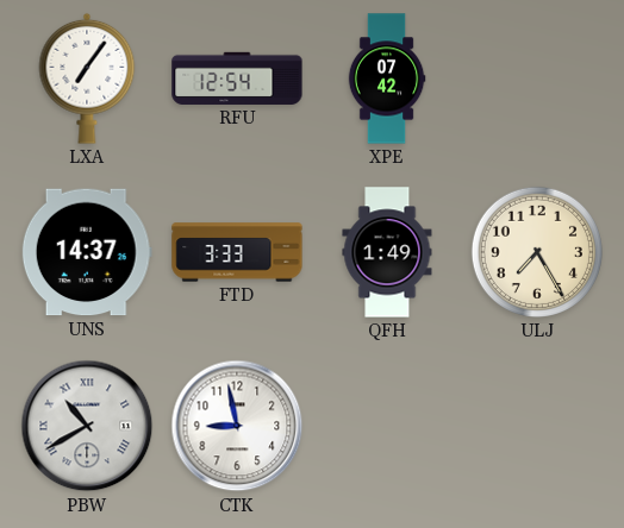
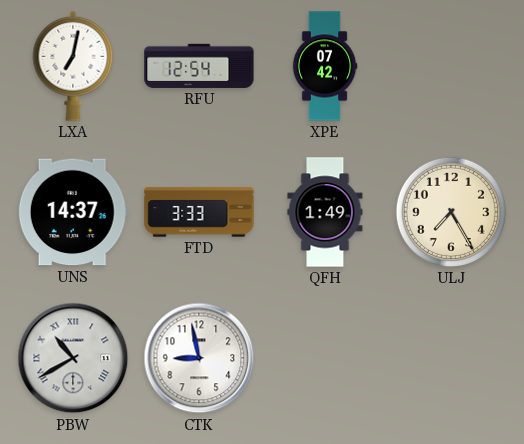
LXA: 7:06 -> 7:02
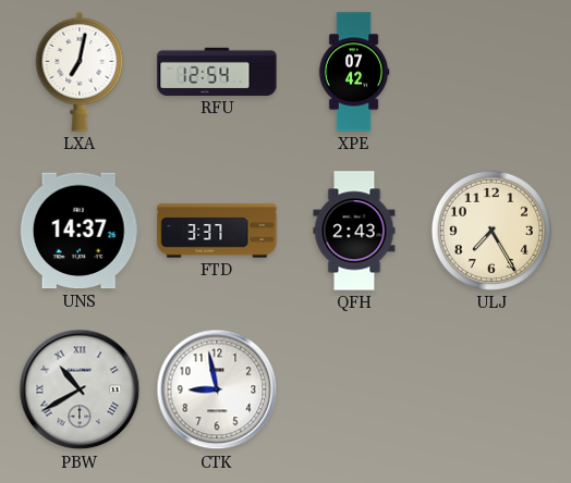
FTD: 3:33 -> 3:37
QFH: 1:49 -> 2:43
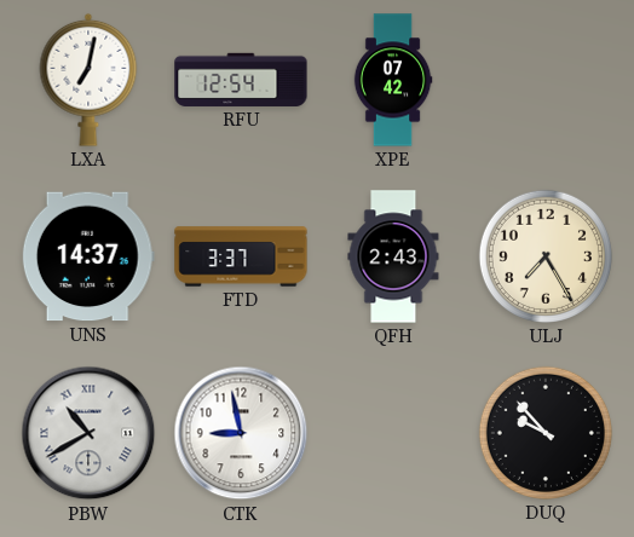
DUQ: none -> 9:53
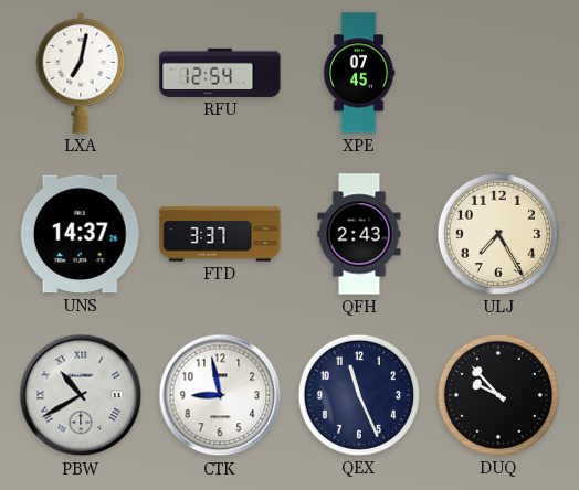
XPE: 07:42 -> 07:45
QEX: none -> 11:26
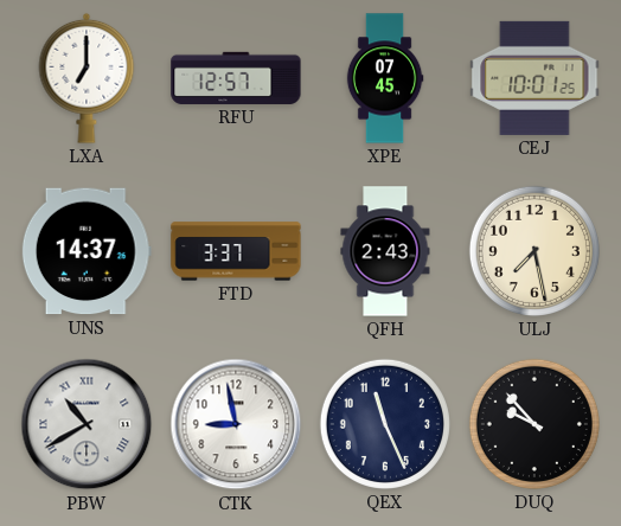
LXA: 7:02 -> 7:00
RFU: 12:54 -> 12:57
CEJ: none -> 10:01
ULJ: 7:25 -> 7:28
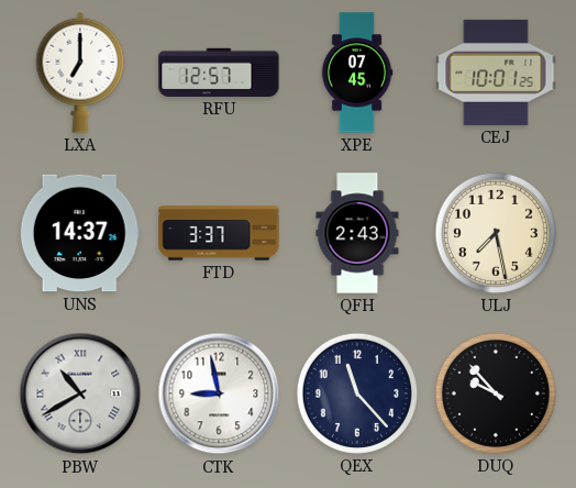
QEX: 11:26 -> 11:23
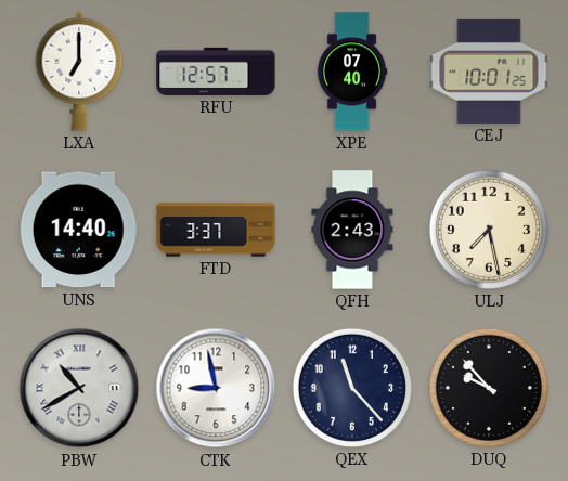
XPE: 07:45 -> 07:40
UNS: 14:37 -> 14:40
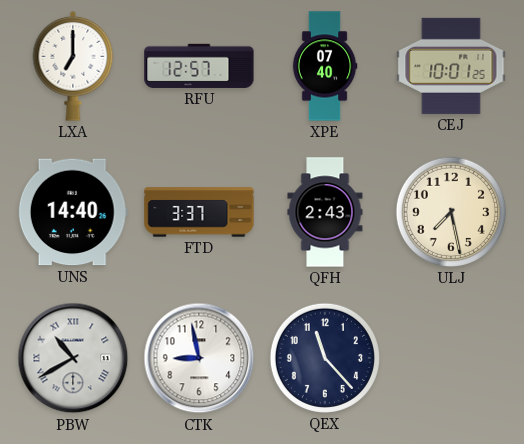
DUQ: 9:53 -> none
